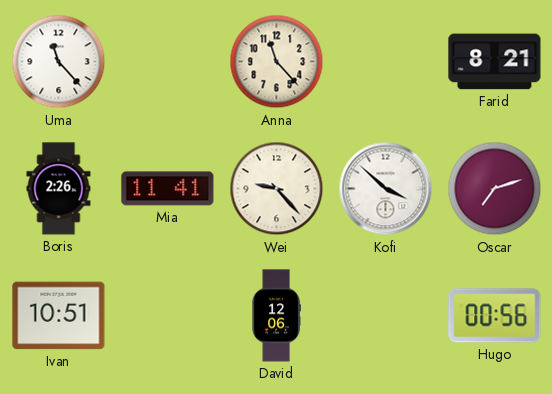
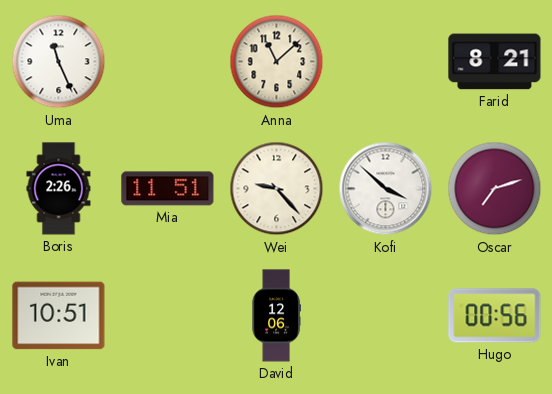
Uma: 11:23 -> 11:26
Anna: 11:23 -> 11:08
Mia: 11:41 -> 11:51
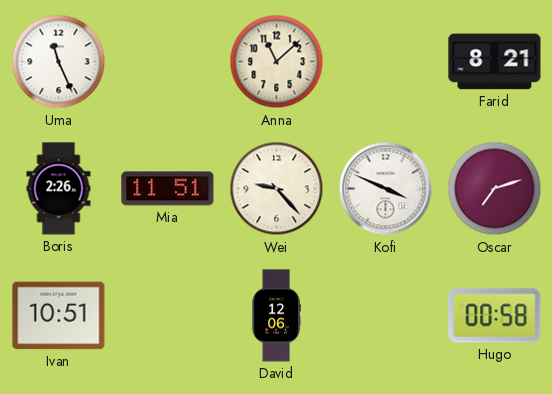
Kofi: 3:52 -> 3:49
Hugo: 00:56 -> 00:58
